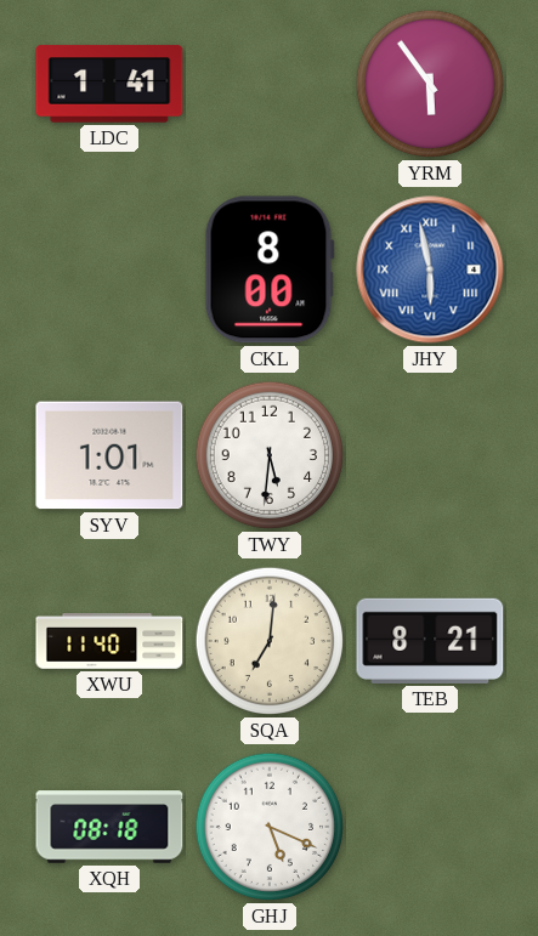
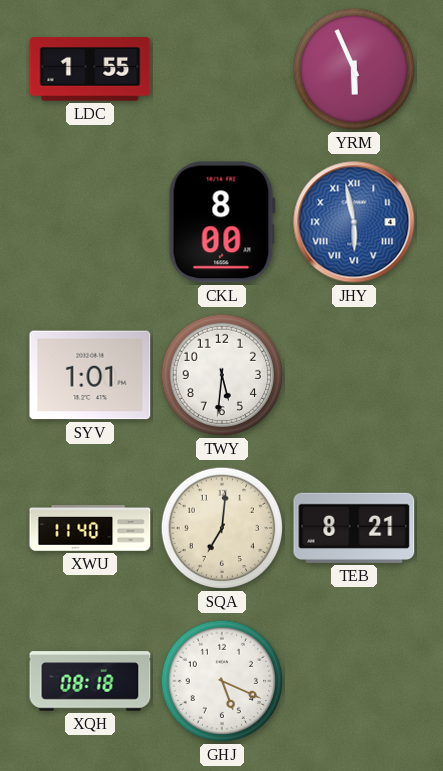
LDC: 1:41 -> 1:55
YRM: 5:54 -> 5:56
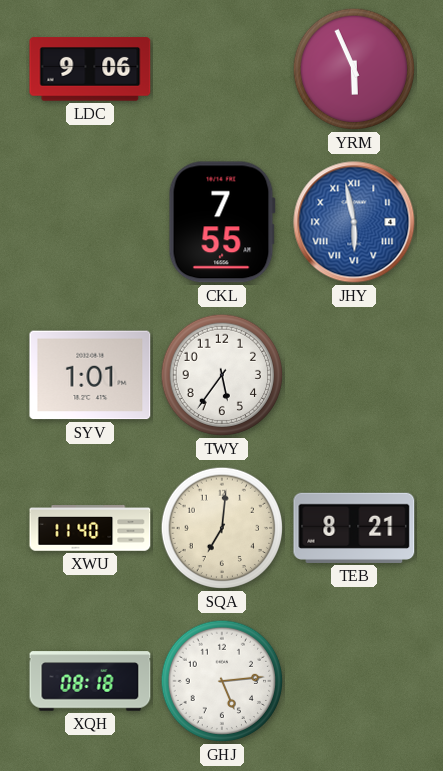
LDC: 1:55 -> 9:06
CKL: 8:00 -> 7:55
TWY: 5:31 -> 5:36
GHJ: 5:19 -> 5:14
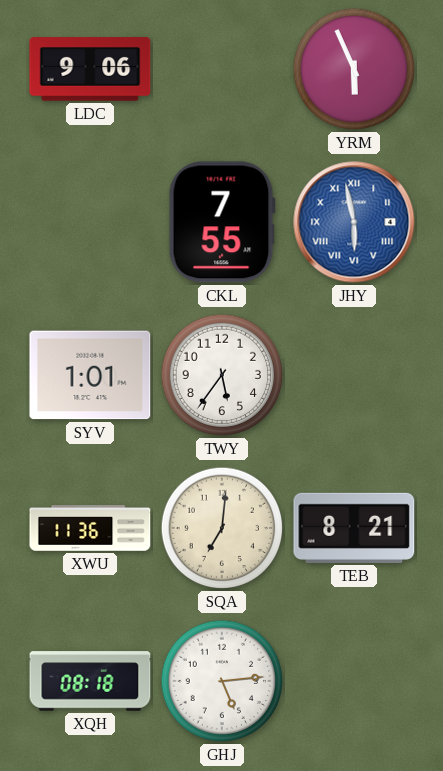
XWU: 11:40 -> 11:36
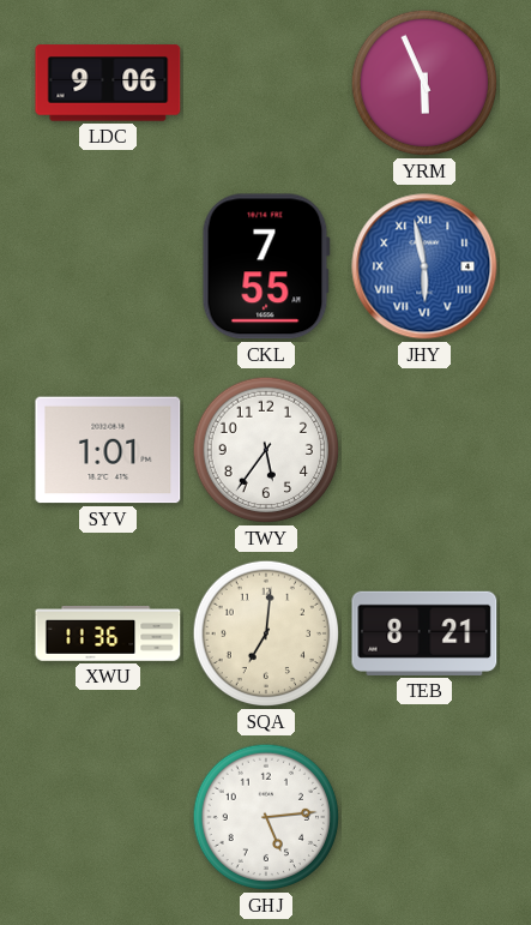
XQH: 08:18 -> none
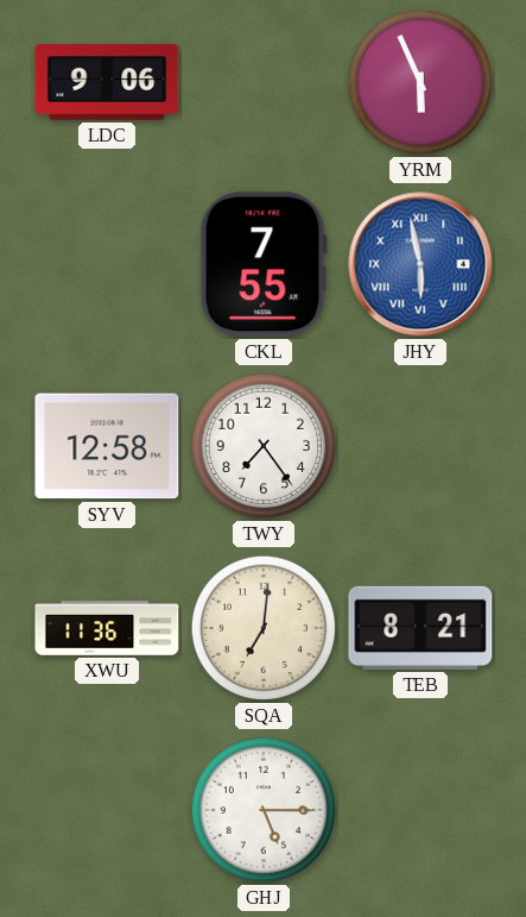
SYV: 1:01 -> 12:58
TWY: 5:36 -> 7:24
GHJ: 5:14 -> 5:15
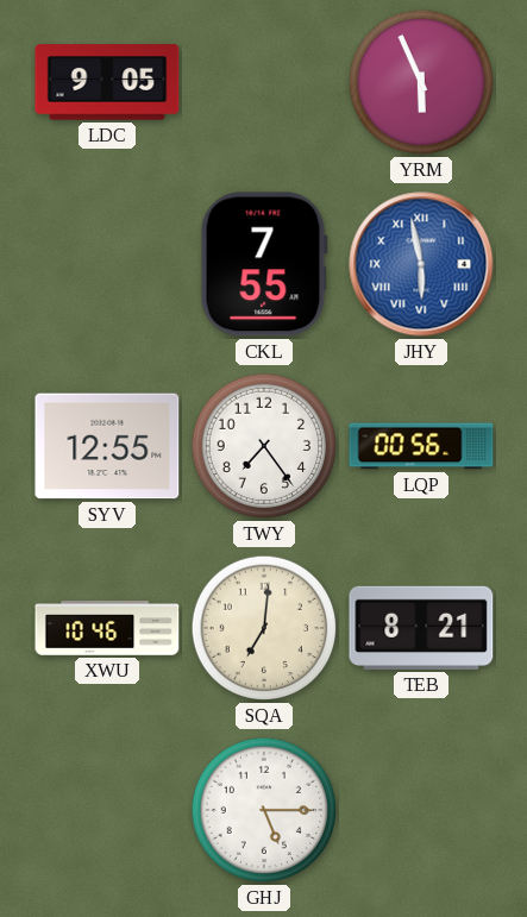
LDC: 9:06 -> 9:05
SYV: 12:58 -> 12:55
LQP: none -> 00:56
XWU: 11:36 -> 10:46
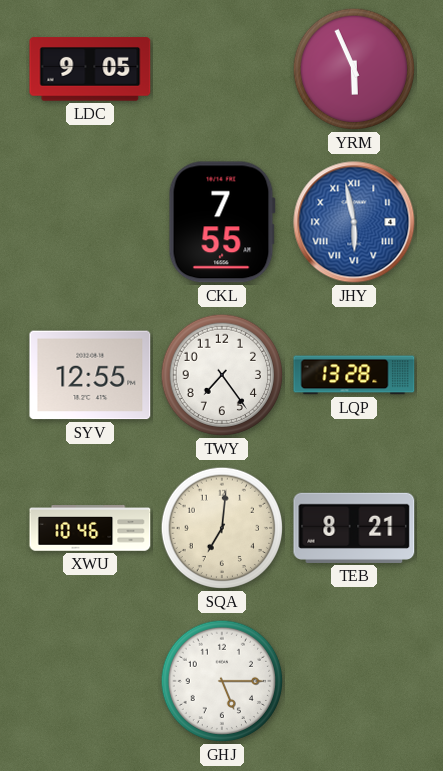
LQP: 00:56 -> 13:28
